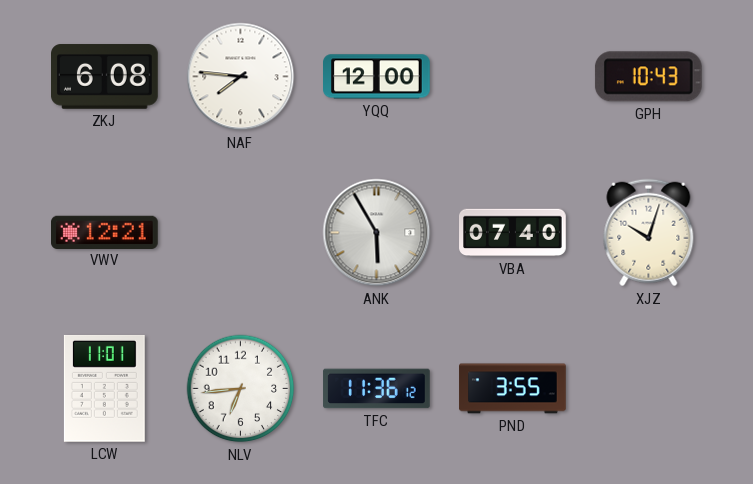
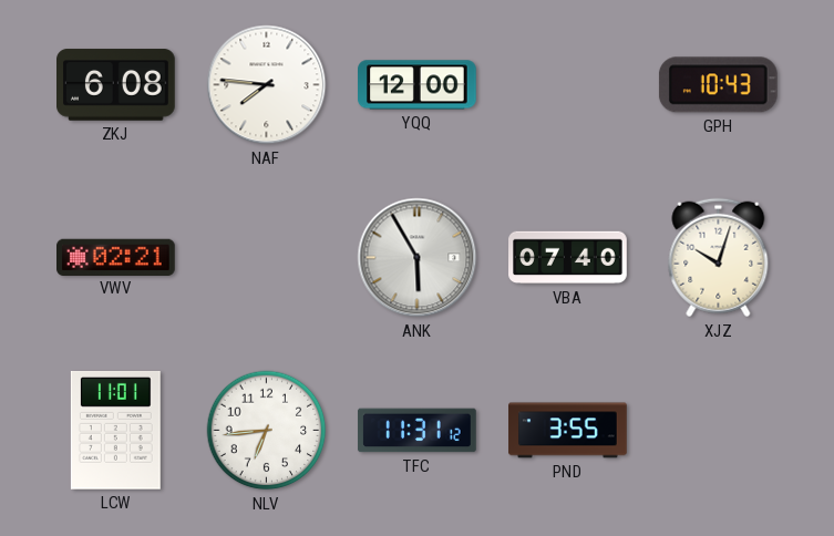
VWV: 12:21 -> 02:21
TFC: 11:36 -> 11:31
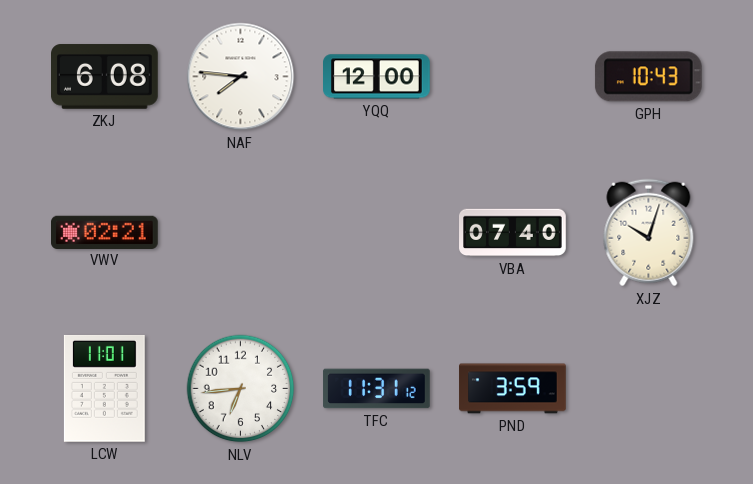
ANK: 5:55 -> none
PND: 3:55 -> 3:59
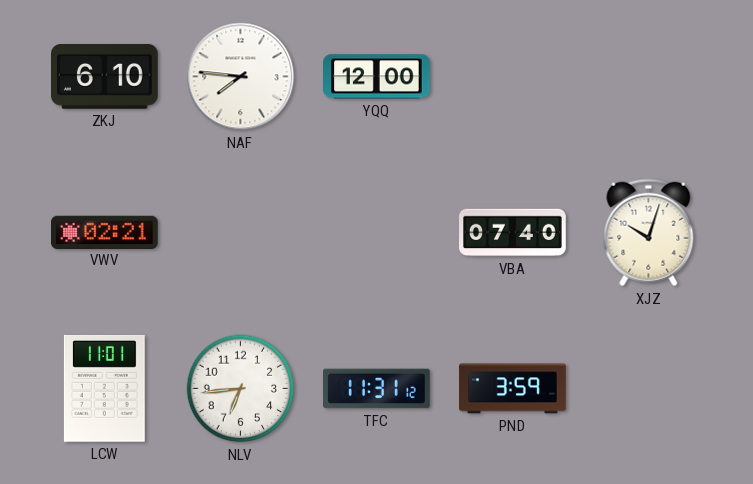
ZKJ: 6:08 -> 6:10
GPH: 10:43 -> none
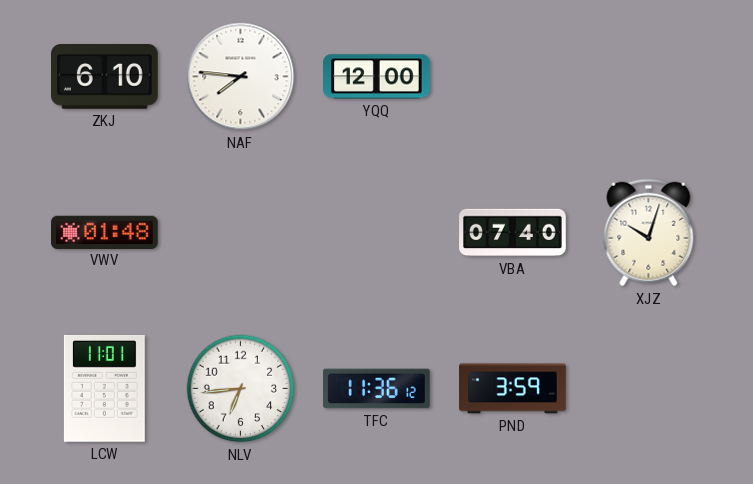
VWV: 02:21 -> 01:48
TFC: 11:31 -> 11:36
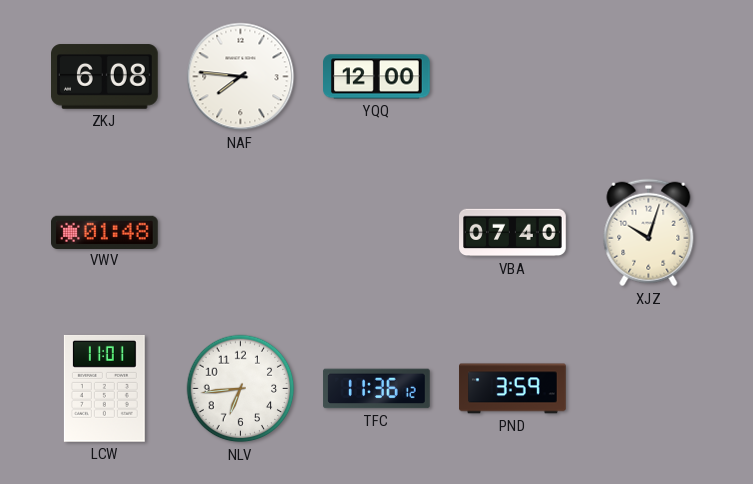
ZKJ: 6:10 -> 6:08
